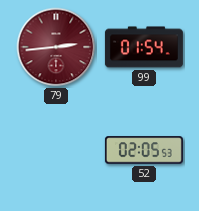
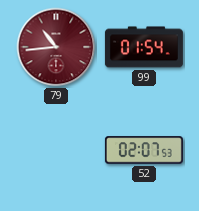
79: 2:44 -> 10:44
52: 02:05 -> 02:07
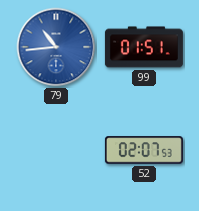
79 dial: burgundy -> blue
99: 01:54 -> 01:51
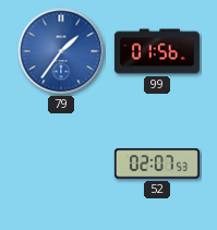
79: 10:44 -> 1:36
99: 01:51 -> 01:56
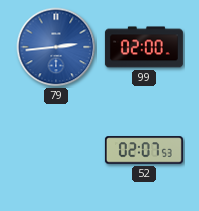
79: 1:36 -> 2:44
99: 01:56 -> 02:00
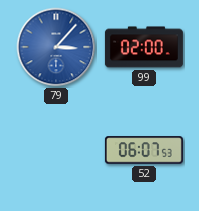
79: 2:44 -> 3:07
52: 02:07 -> 06:07
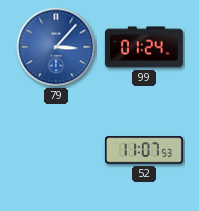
99: 02:00 -> 01:24
52: 06:07 -> 11:07
